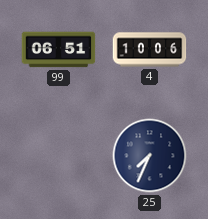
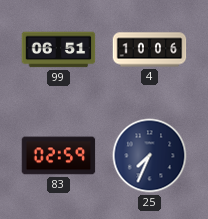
83: none -> 02:59
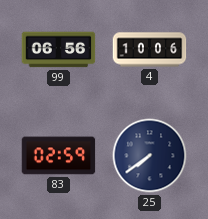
99: 06:51 -> 06:56
25: 7:34 -> 7:39
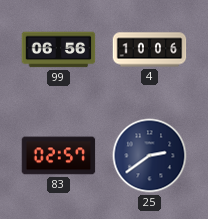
83: 02:59 -> 02:57
25: 7:39 -> 2:39
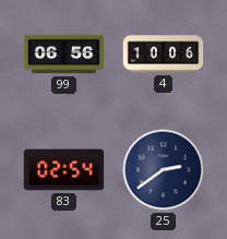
83: 02:57 -> 02:54
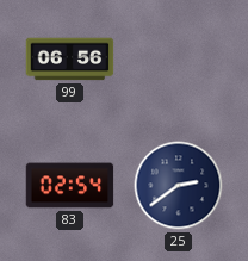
4: 10:06 -> none
